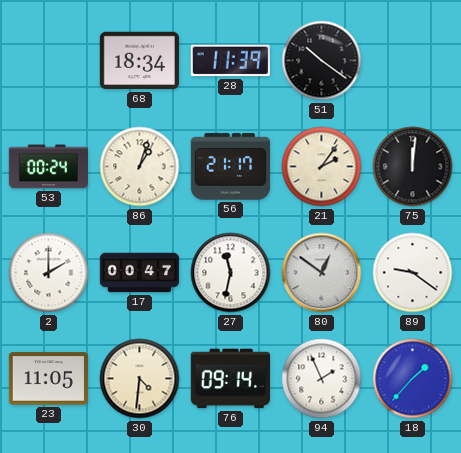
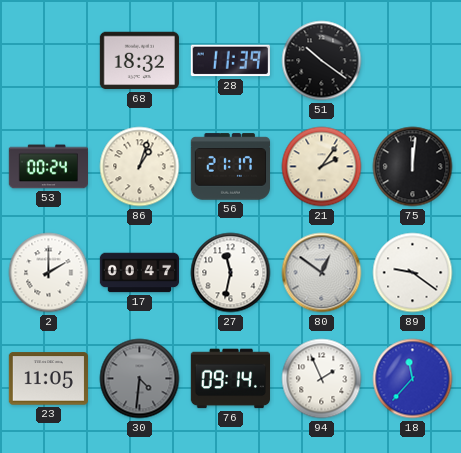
68: 18:34 -> 18:32
30 dial: cream -> grey
18: 1:37 -> 11:37
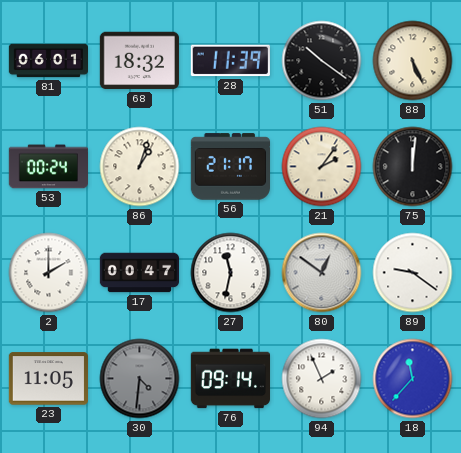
81: none -> 06:01
88: none -> 5:26
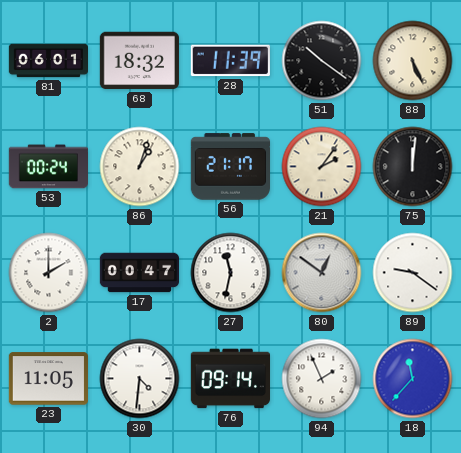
30 dial: grey -> white
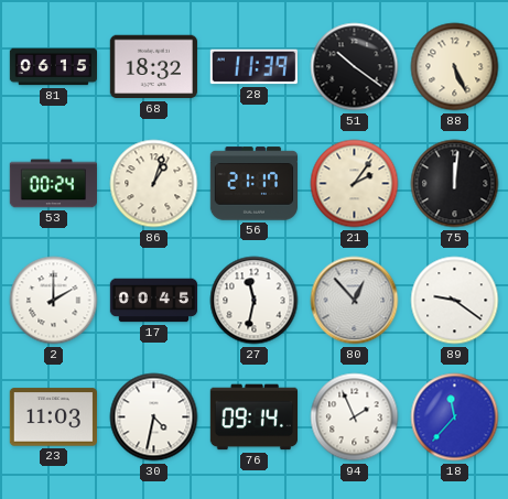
81: 06:01 -> 06:15
17: 00:47 -> 00:45
80: 12:51 -> 12:53
23: 11:05 -> 11:03
30: 4:31 -> 4:32
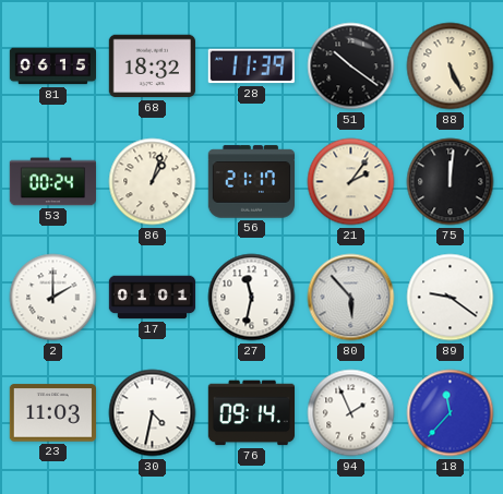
17: 00:45 -> 01:01
80: 12:53 -> 5:53
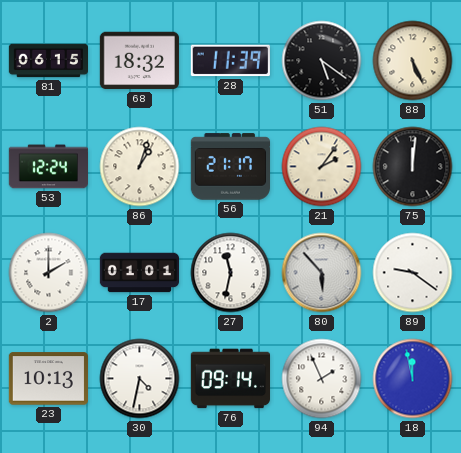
51: 10:21 -> 5:21
53: 00:24 -> 12:24
23: 11:03 -> 10:13
18: 11:37 -> 11:58
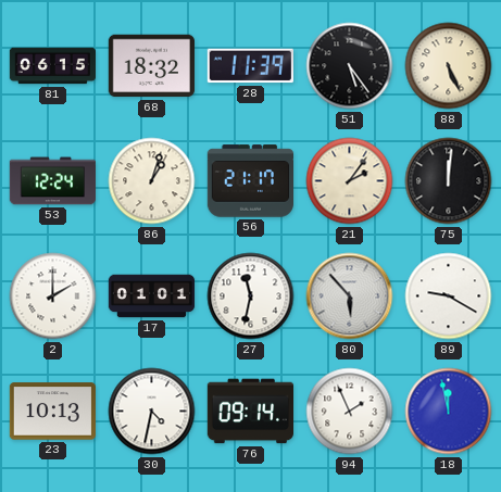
51: 5:21 -> 5:24
89: 9:21 -> 9:20
